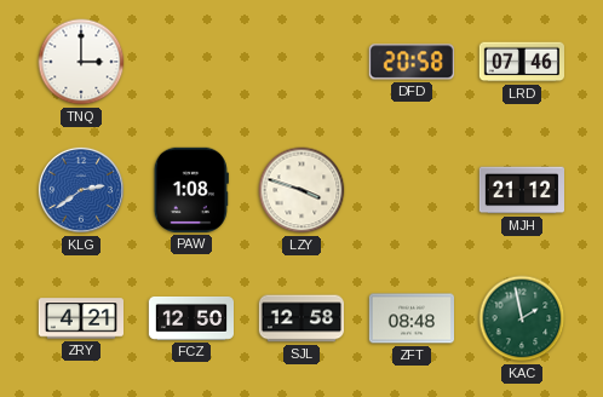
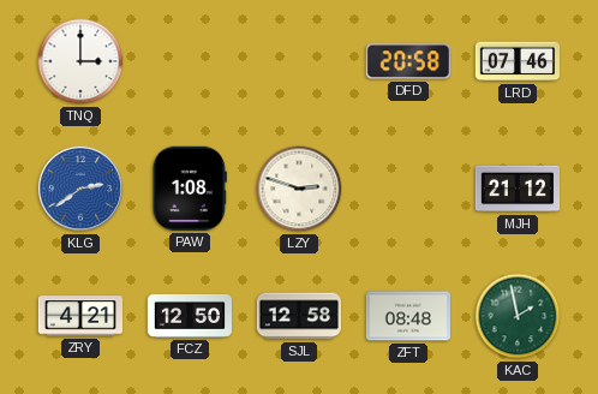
LZY: 3:48 -> 2:48
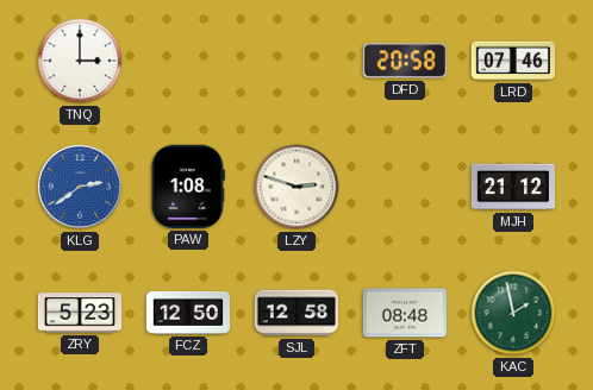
ZRY: 4:21 -> 5:23
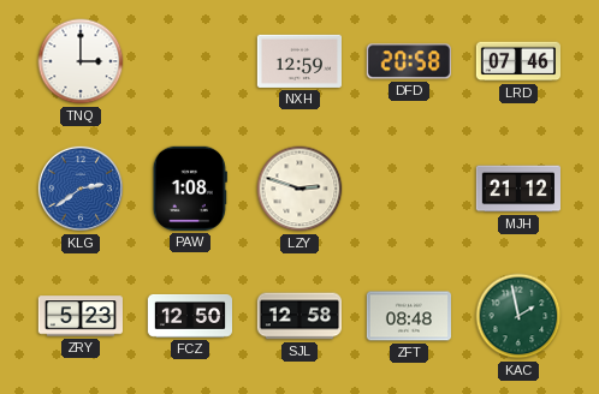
NXH: none -> 12:59
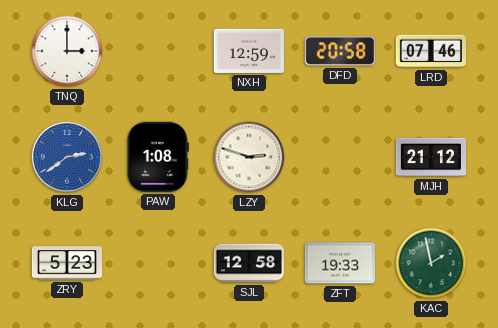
FCZ: 12:50 -> none
ZFT: 08:48 -> 19:33
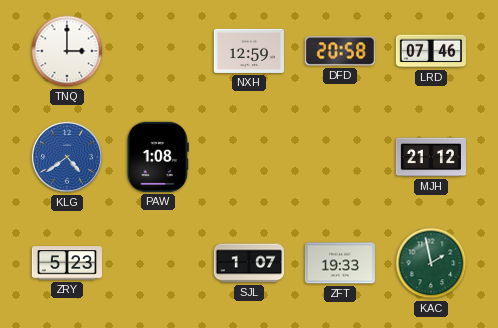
KLG: 2:39 -> 4:39
LZY: 2:48 -> none
SJL: 12:58 -> 1:07
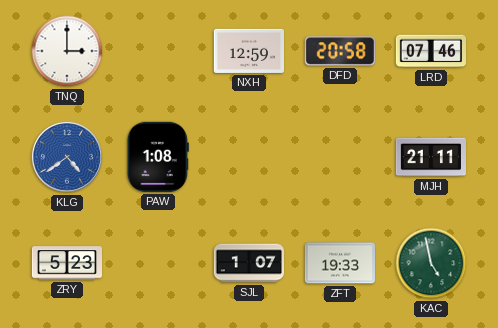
MJH: 21:12 -> 21:11
KAC: 1:58 -> 4:58
